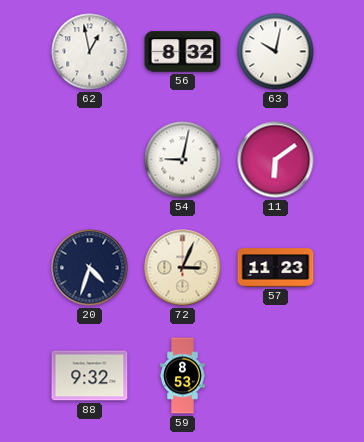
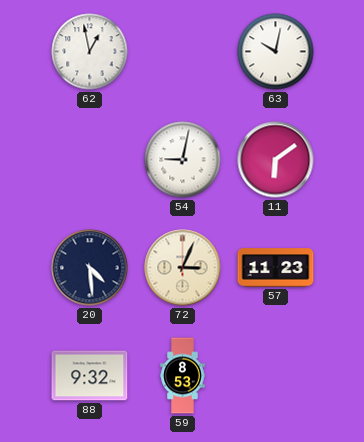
56: 8:32 -> none
20: 4:33 -> 4:29
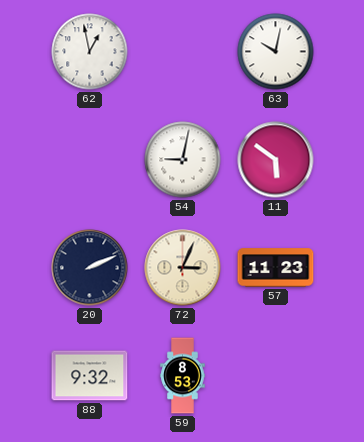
11: 6:09 -> 5:51
20: 4:29 -> 2:11
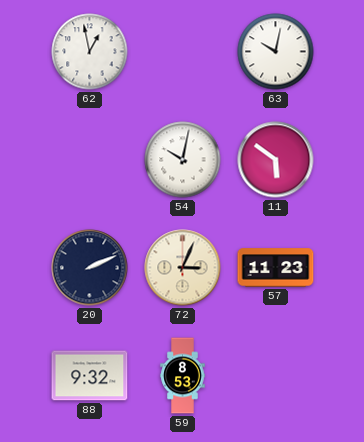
54: 9:02 -> 10:02
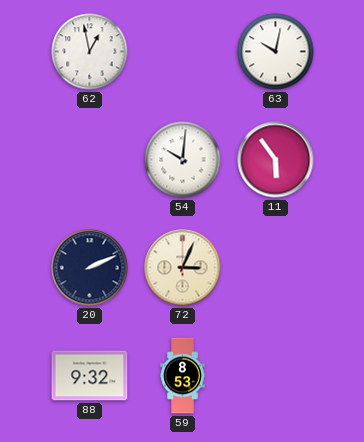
54: 10:02 -> 10:01
11: 5:51 -> 5:54
57: 11:23 -> none
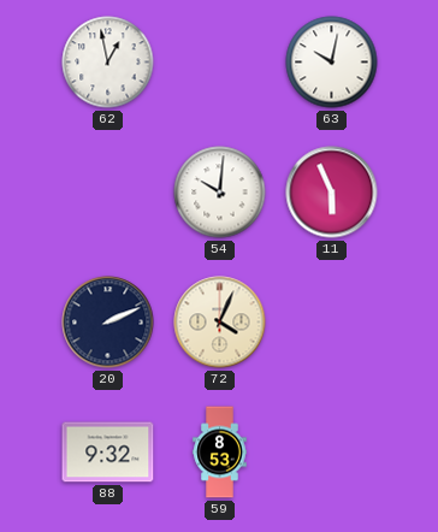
11: 5:54 -> 5:56
72: 3:04 -> 4:04
